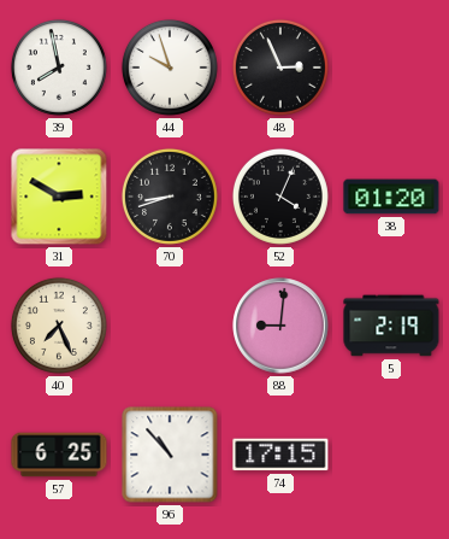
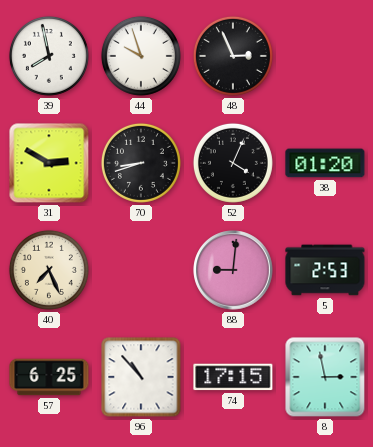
5: 2:19 -> 2:53
8: none -> 2:58
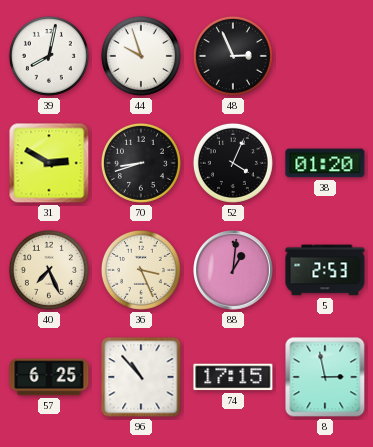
39: 7:58 -> 8:02
36: none -> 3:26
88: 9:01 -> 1:01
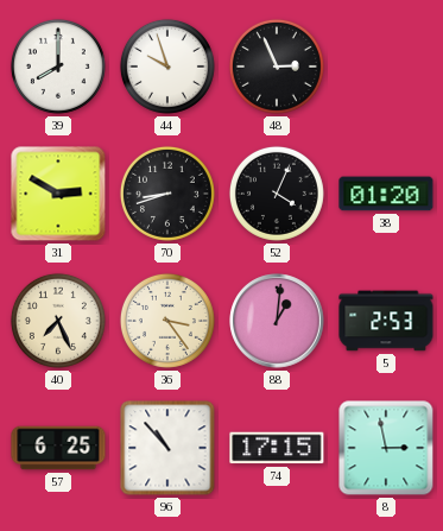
39: 8:02 -> 8:00
36: 3:26 -> 3:24
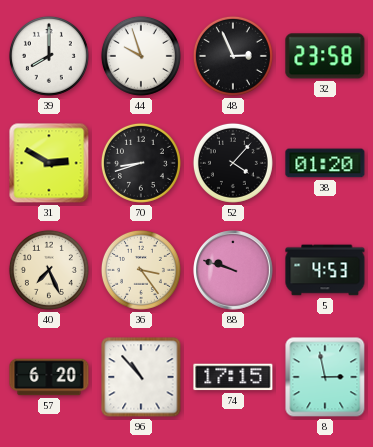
32: none -> 23:58
52: 4:04 -> 4:07
88: 1:01 -> 9:48
5: 2:53 -> 4:53
57: 6:25 -> 6:20
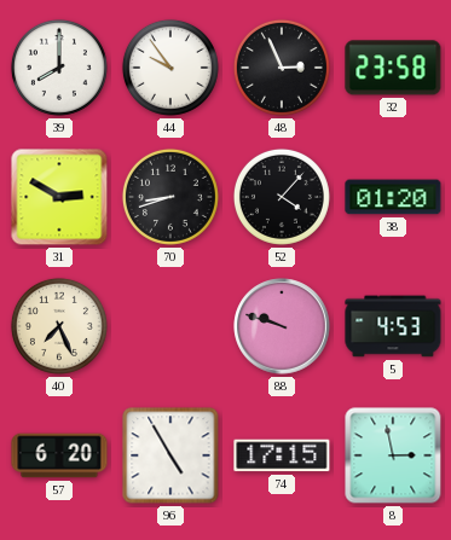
44: 9:57 -> 9:54
36: 3:24 -> none
96: 10:53 -> 4:55
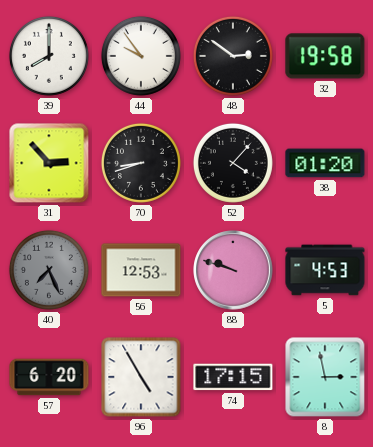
48: 2:56 -> 2:51
32: 23:58 -> 19:58
31: 2:50 -> 2:53
40 dial: cream -> grey
56: none -> 12:53
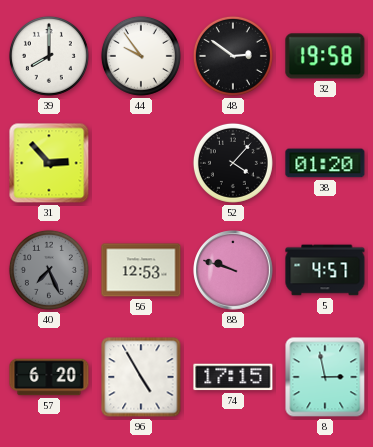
70: 8:42 -> none
5: 4:53 -> 4:57
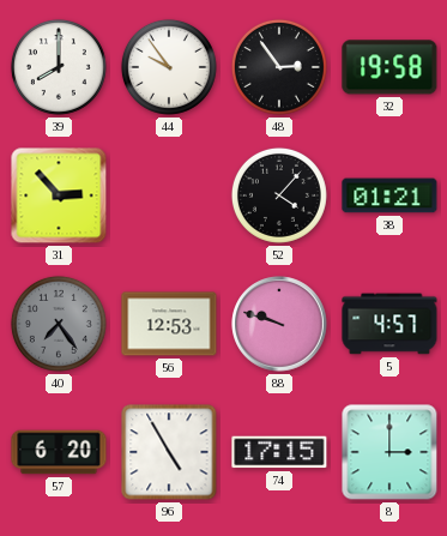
48: 2:51 -> 2:54
38: 01:20 -> 01:21
40: 7:26 -> 7:24
8: 2:58 -> 3:00
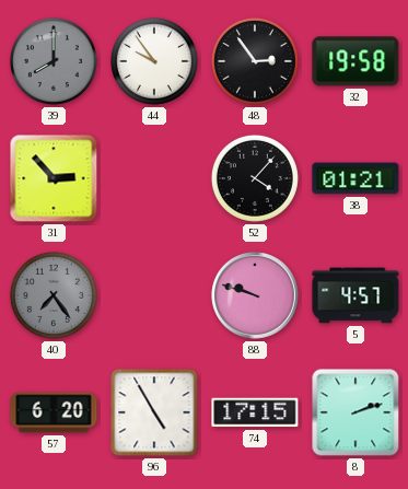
39 dial: white -> grey
56: 12:53 -> none
8: 3:00 -> 2:12
